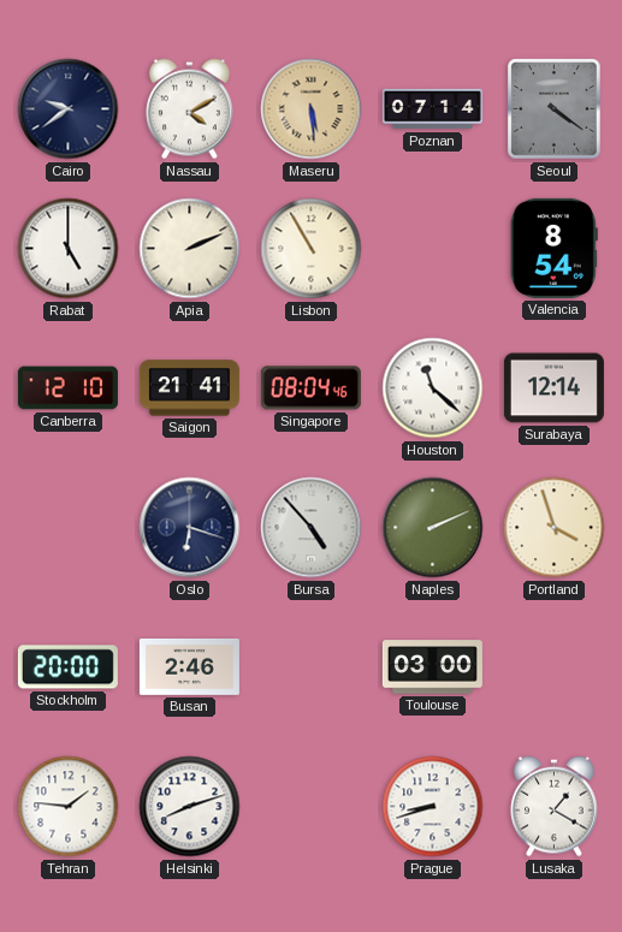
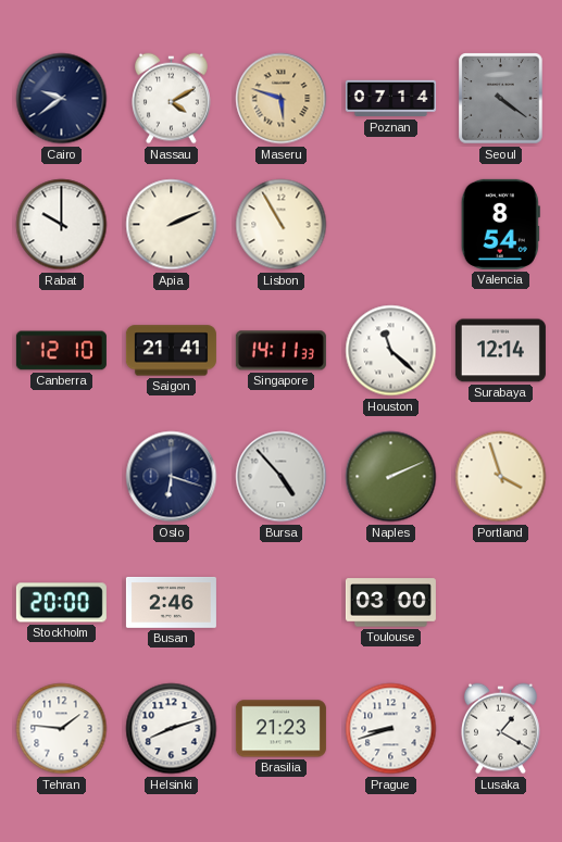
Maseru: 5:29 -> 5:48
Rabat: 5:00 -> 10:00
Singapore: 08:04 -> 14:11
Brasilia: none -> 21:23
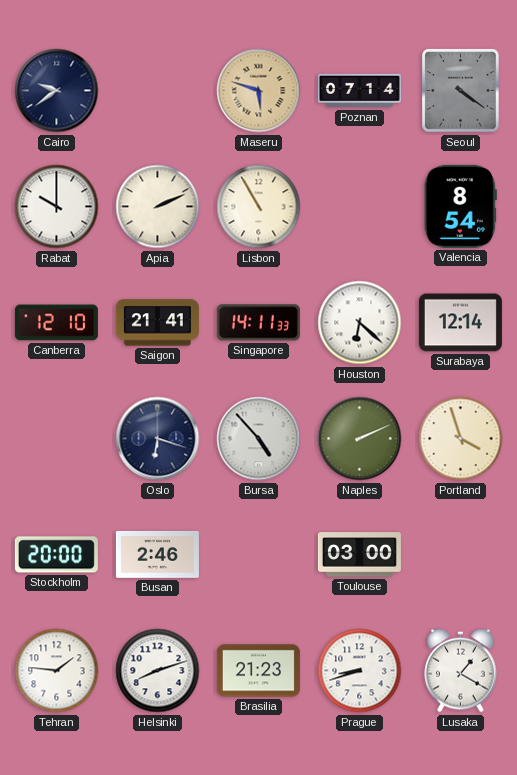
Nassau: 4:10 -> none
Houston: 11:22 -> 6:22
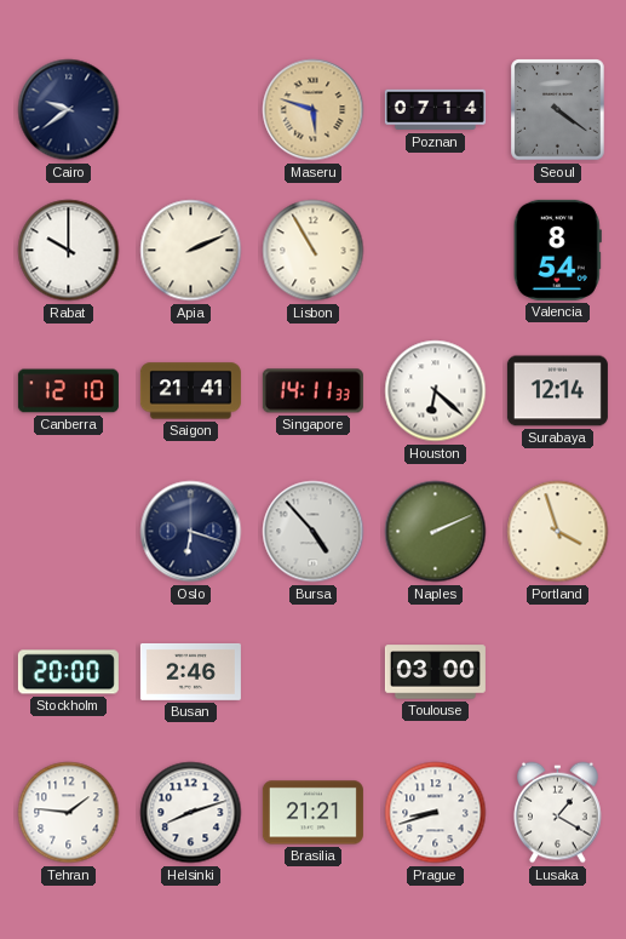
Brasilia: 21:23 -> 21:21
